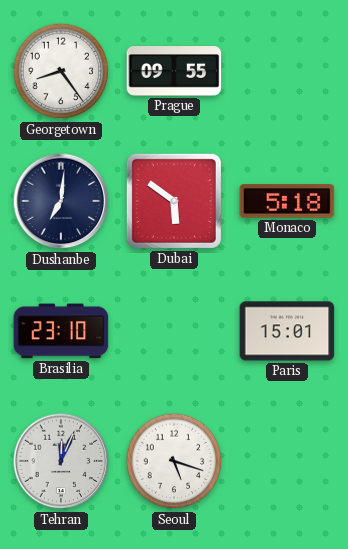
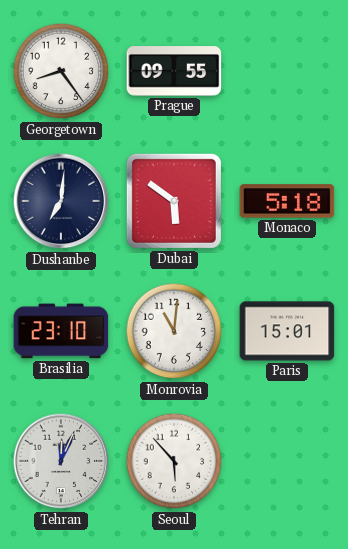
Monrovia: none -> 11:01
Seoul: 5:18 -> 5:53
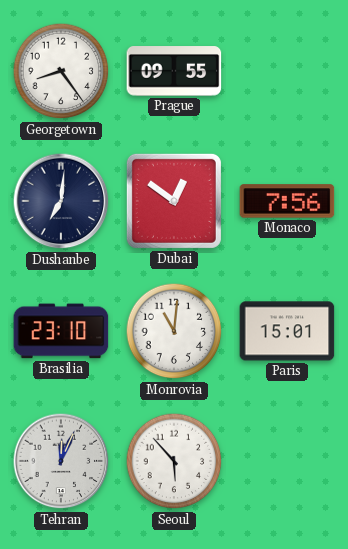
Dubai: 5:51 -> 12:51
Monaco: 5:18 -> 7:56
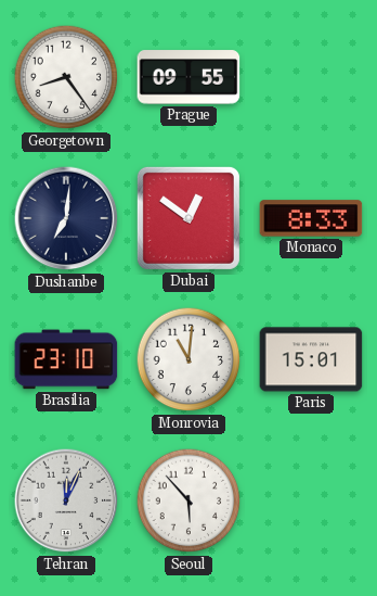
Monaco: 7:56 -> 8:33
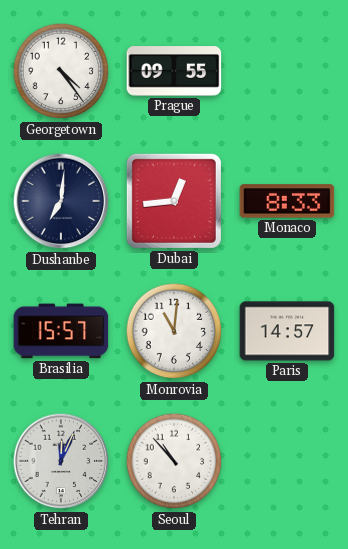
Georgetown: 8:24 -> 4:24
Dubai: 12:51 -> 12:44
Brasilia: 23:10 -> 15:57
Paris: 15:01 -> 14:57
Seoul: 5:53 -> 10:53
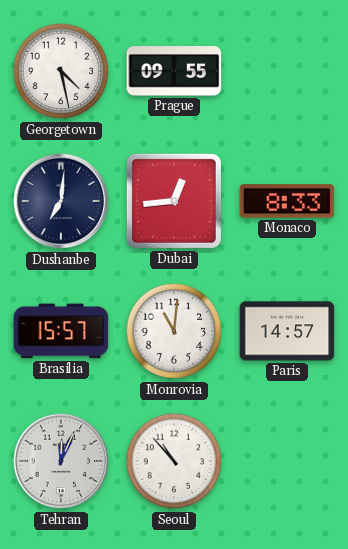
Georgetown: 4:24 -> 4:28
